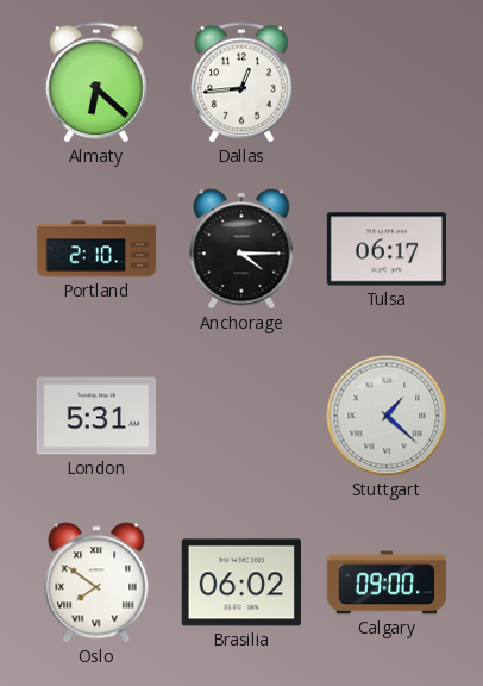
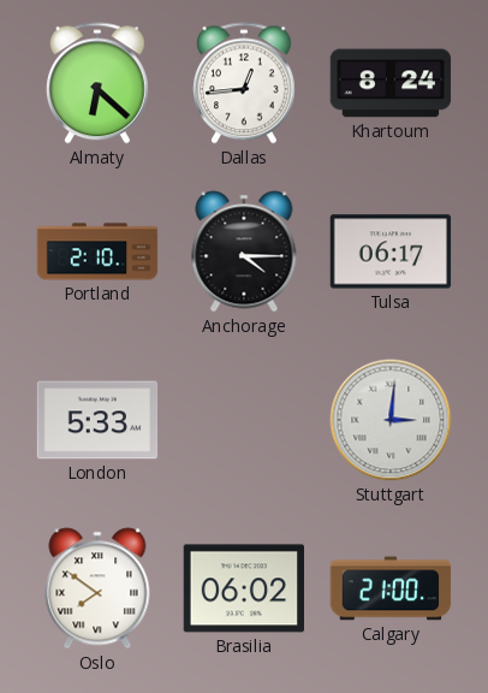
Khartoum: none -> 8:24
London: 5:31 -> 5:33
Stuttgart: 1:22 -> 3:01
Calgary: 09:00 -> 21:00
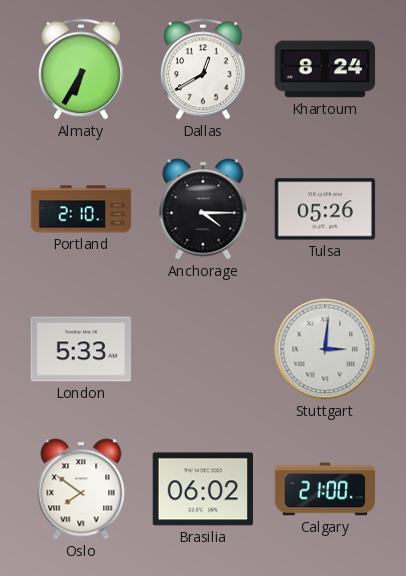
Almaty: 6:22 -> 6:35
Dallas: 12:44 -> 12:40
Tulsa: 06:17 -> 05:26
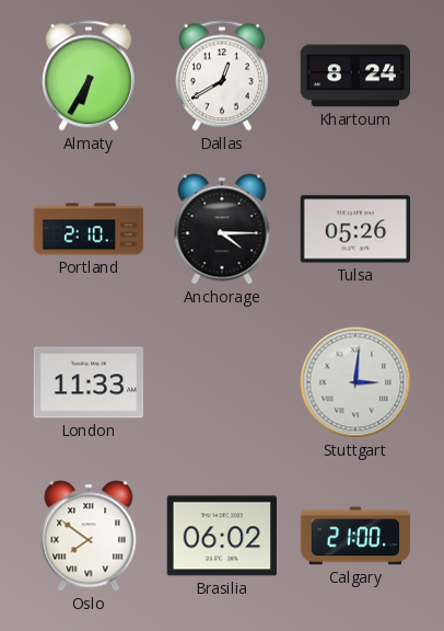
London: 5:33 -> 11:33
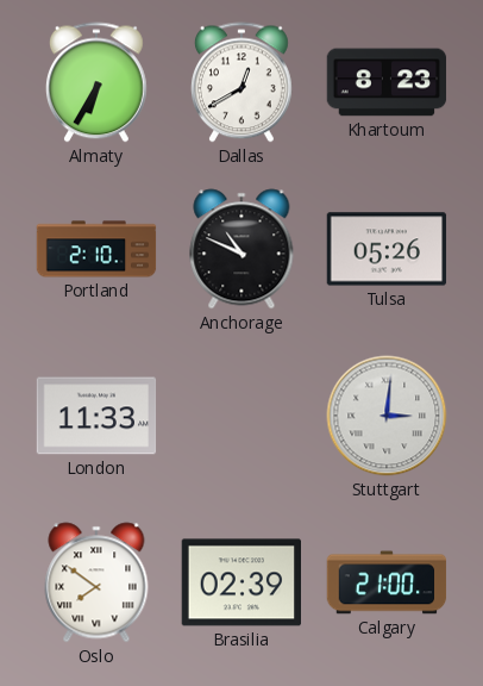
Khartoum: 8:24 -> 8:23
Anchorage: 4:15 -> 10:49
Brasilia: 06:02 -> 02:39
